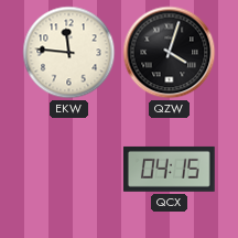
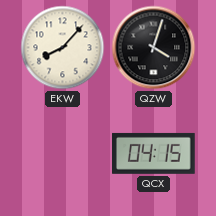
EKW: 11:46 -> 8:07
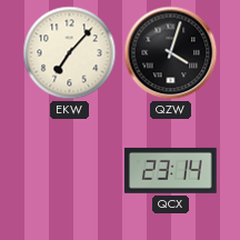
EKW: 8:07 -> 7:07
QCX: 04:15 -> 23:14
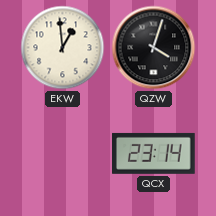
EKW: 7:07 -> 12:59
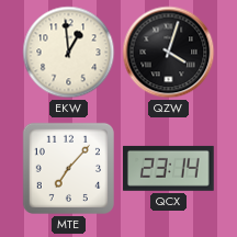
MTE: none -> 7:07
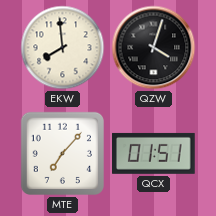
EKW: 12:59 -> 7:59
QCX: 23:14 -> 01:51
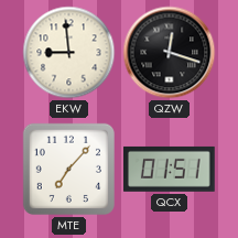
EKW: 7:59 -> 8:59
QZW: 4:03 -> 12:18
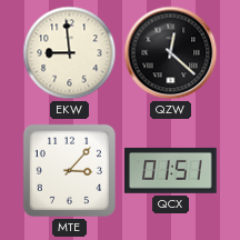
QZW: 12:18 -> 12:22
MTE: 7:07 -> 3:07
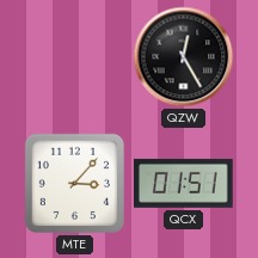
EKW: 8:59 -> none
QZW: 12:22 -> 12:25
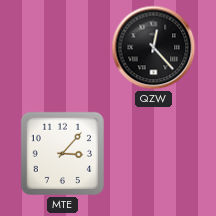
QZW: 12:25 -> 12:23
QCX: 01:51 -> none
